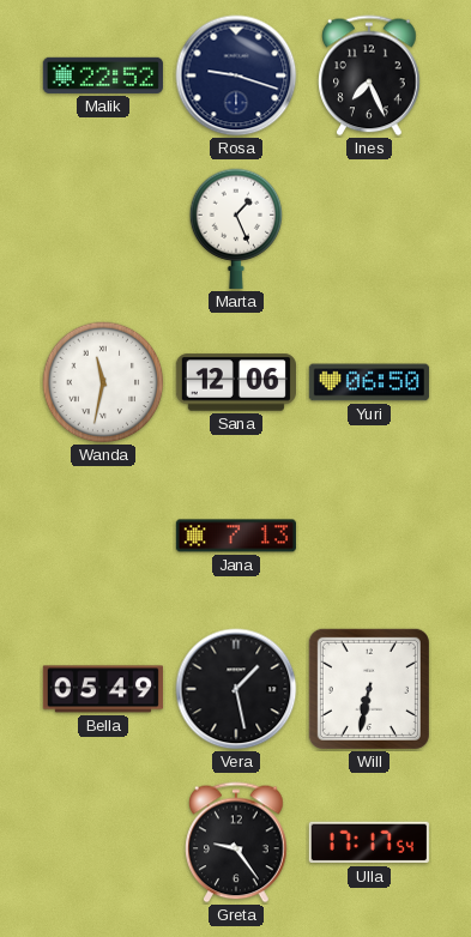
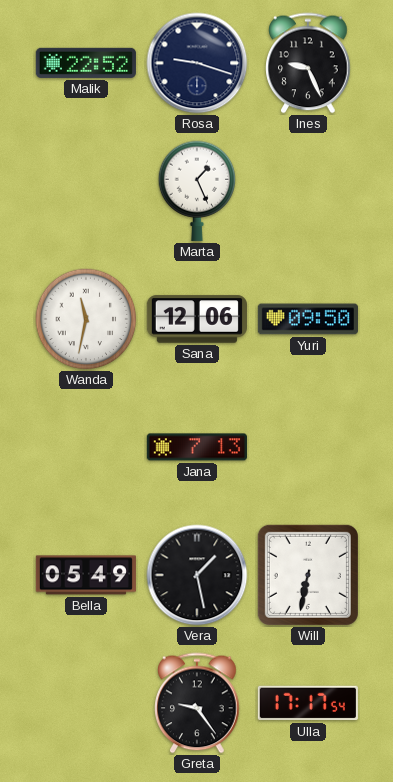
Ines: 7:26 -> 9:26
Yuri: 06:50 -> 09:50
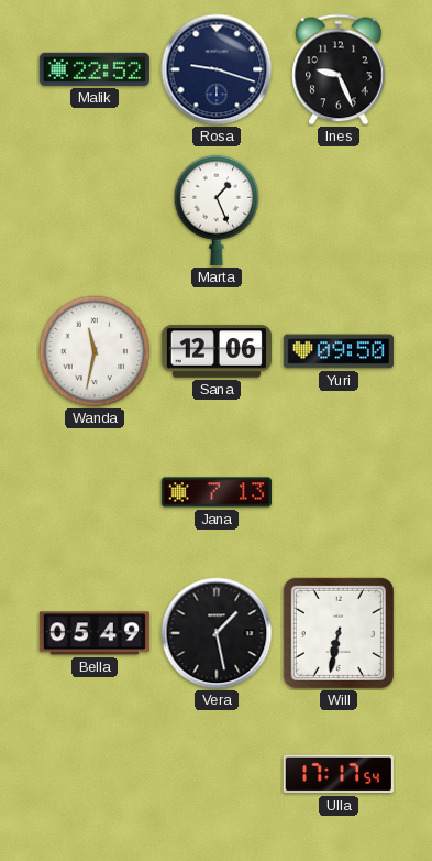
Greta: 9:24 -> none
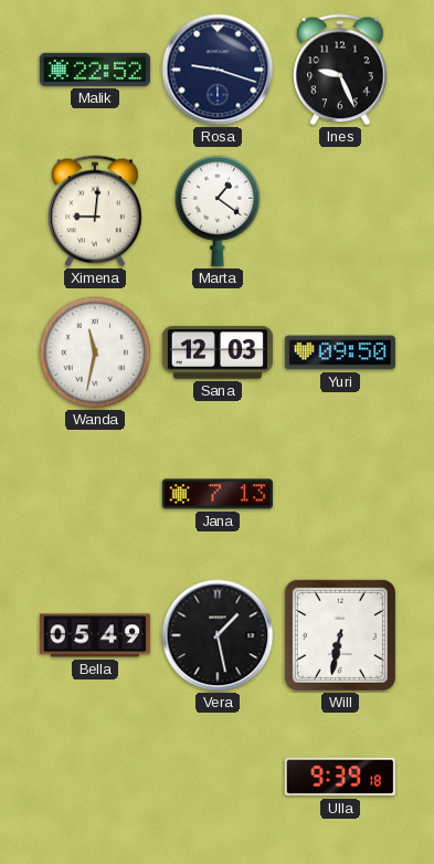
Ximena: none -> 9:01
Marta: 1:26 -> 1:21
Sana: 12:06 -> 12:03
Ulla: 17:17 -> 9:39
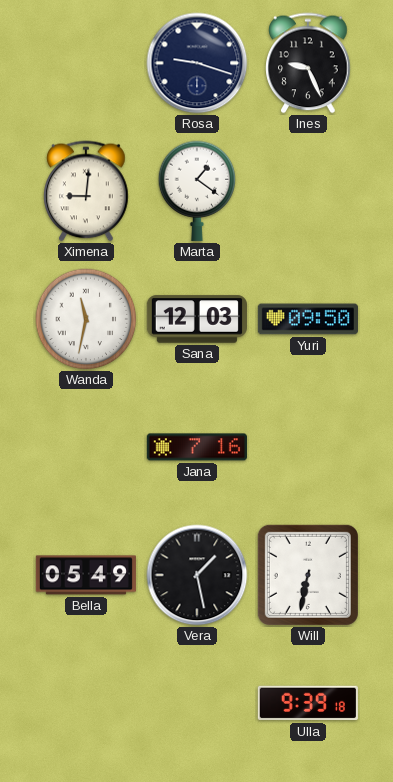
Malik: 22:52 -> none
Jana: 7:13 -> 7:16
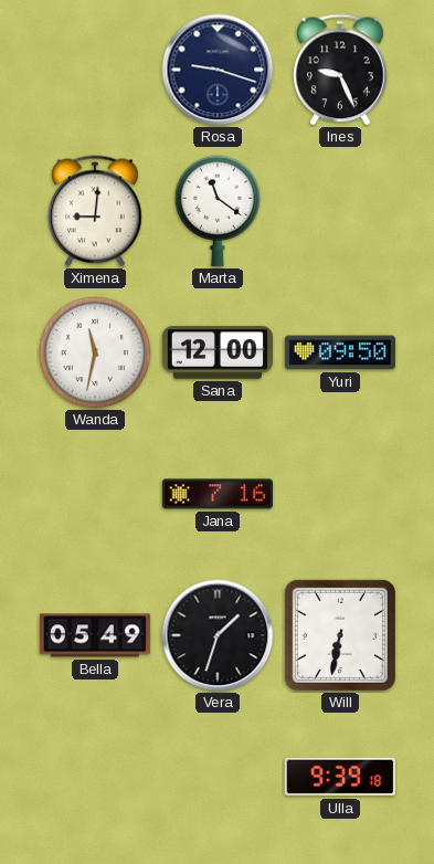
Marta: 1:21 -> 11:21
Sana: 12:03 -> 12:00
Vera: 1:28 -> 1:33
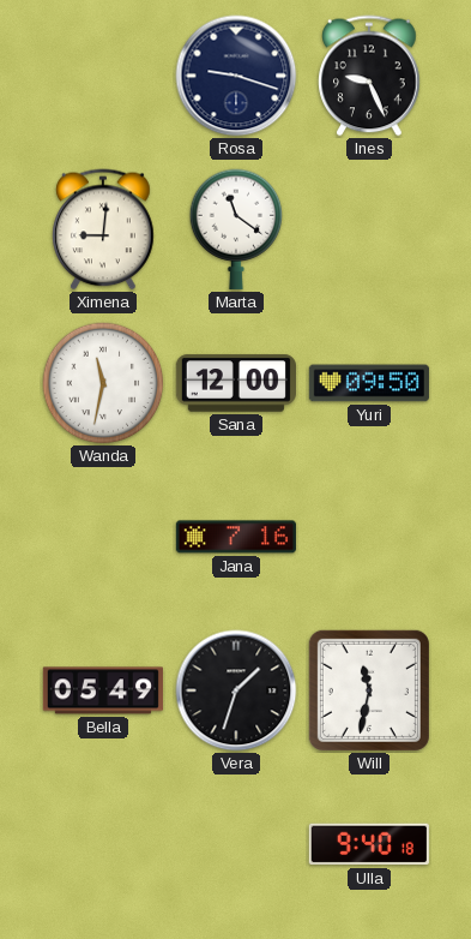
Will: 6:32 -> 11:32
Ulla: 9:39 -> 9:40
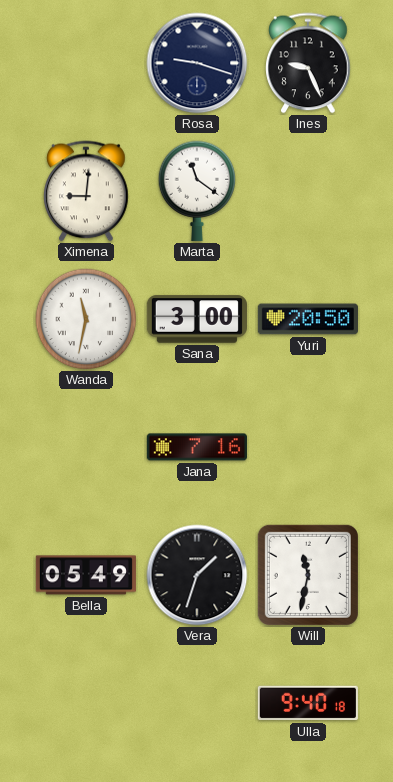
Sana: 12:00 -> 3:00
Yuri: 09:50 -> 20:50
